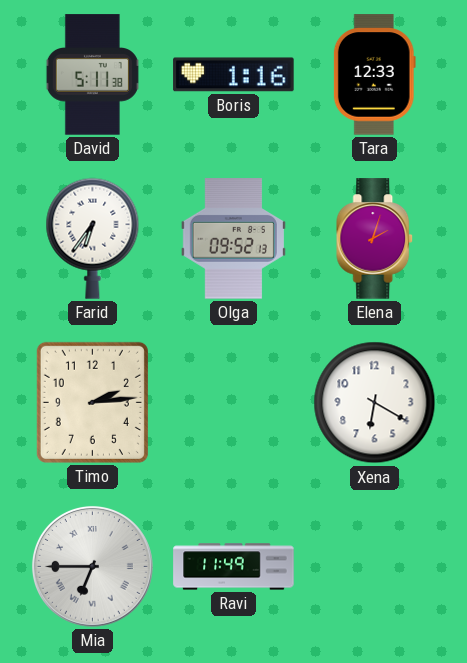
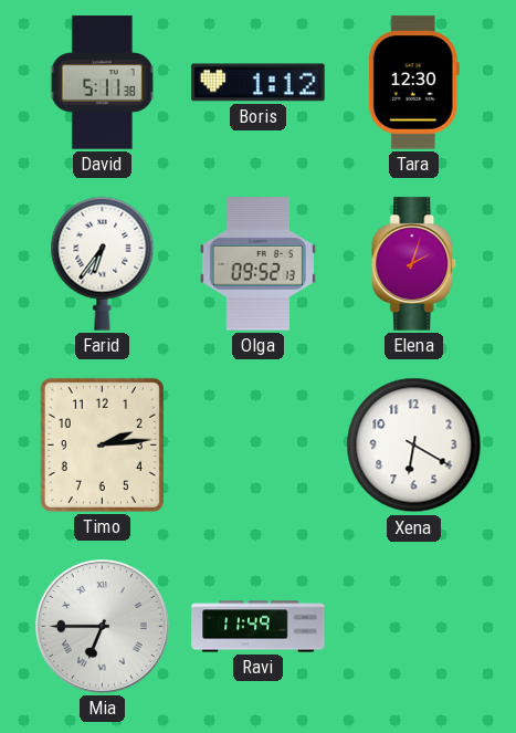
Boris: 1:16 -> 1:12
Tara: 12:33 -> 12:30
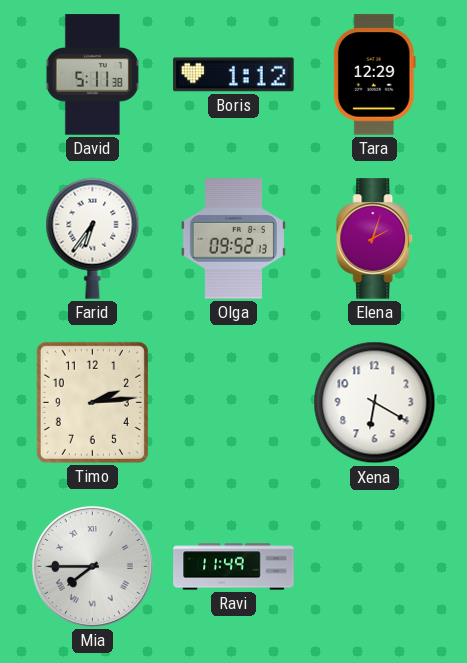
Tara: 12:30 -> 12:29
Mia: 6:45 -> 7:45
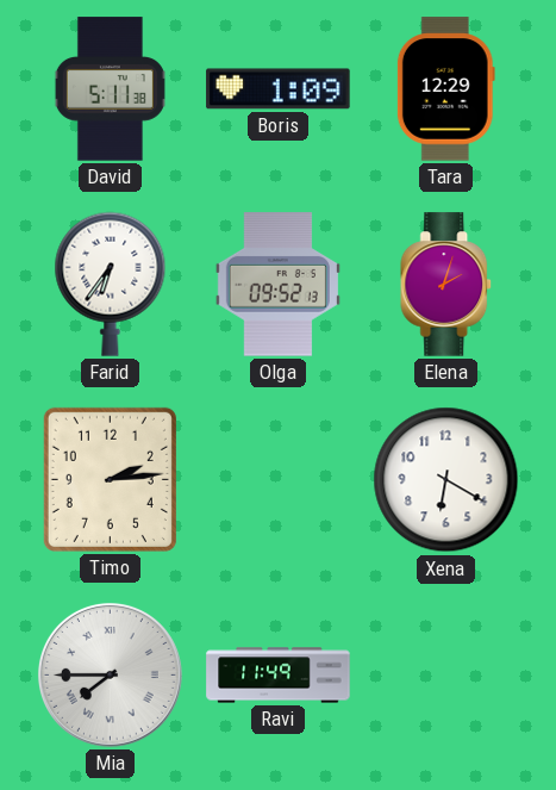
Boris: 1:12 -> 1:09
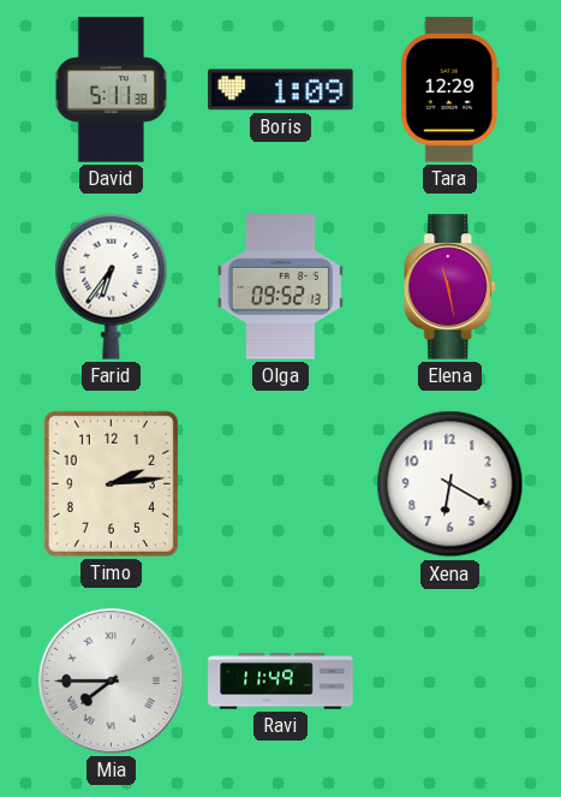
Elena: 2:03 -> 11:28
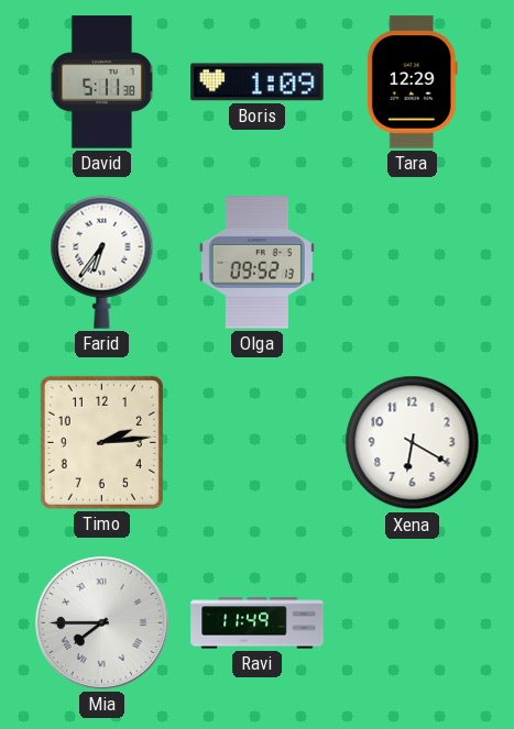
Elena: 11:28 -> none
